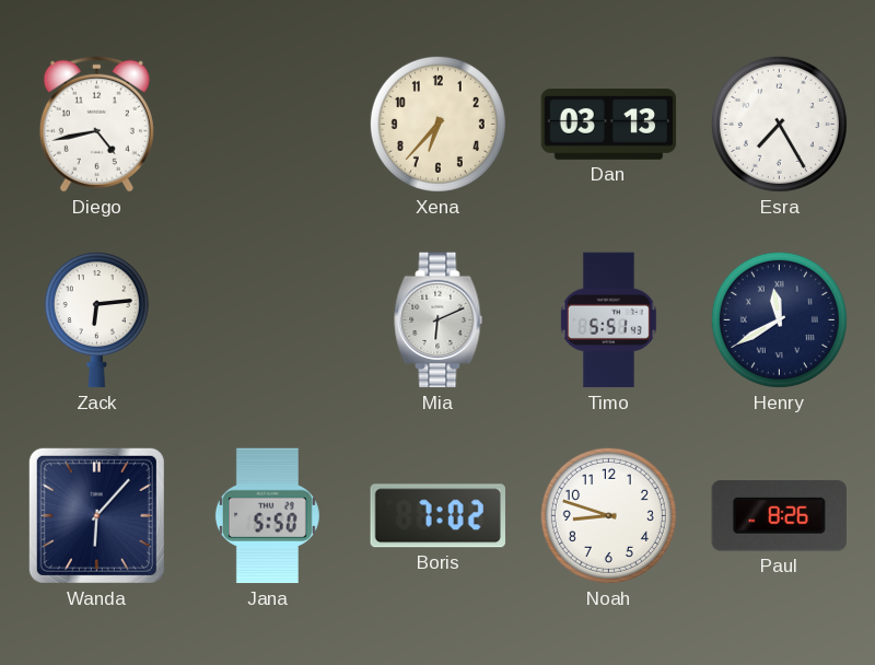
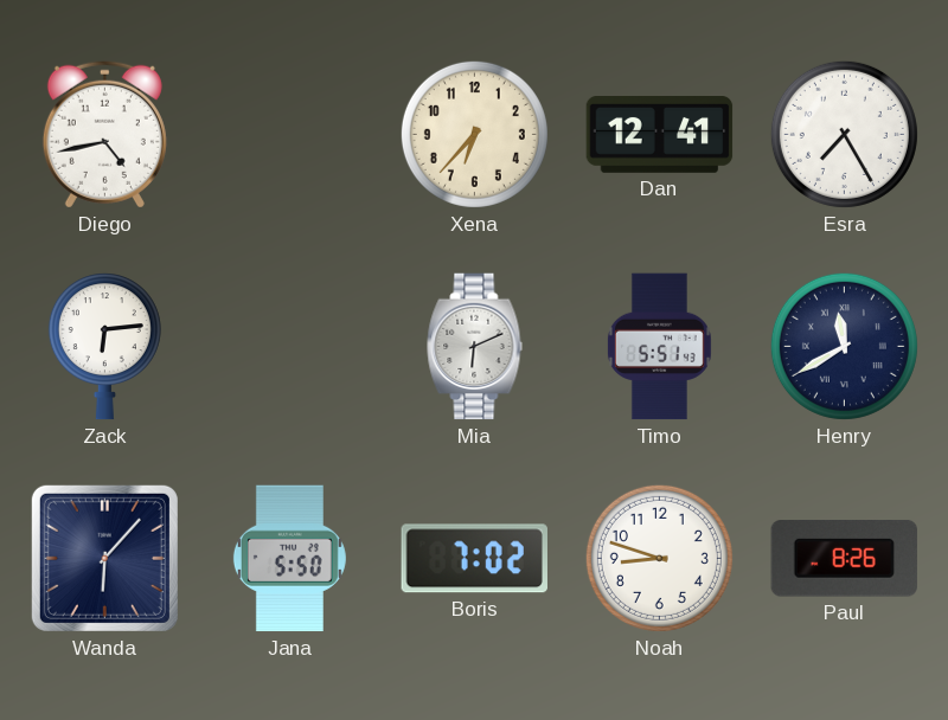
Dan: 03:13 -> 12:41
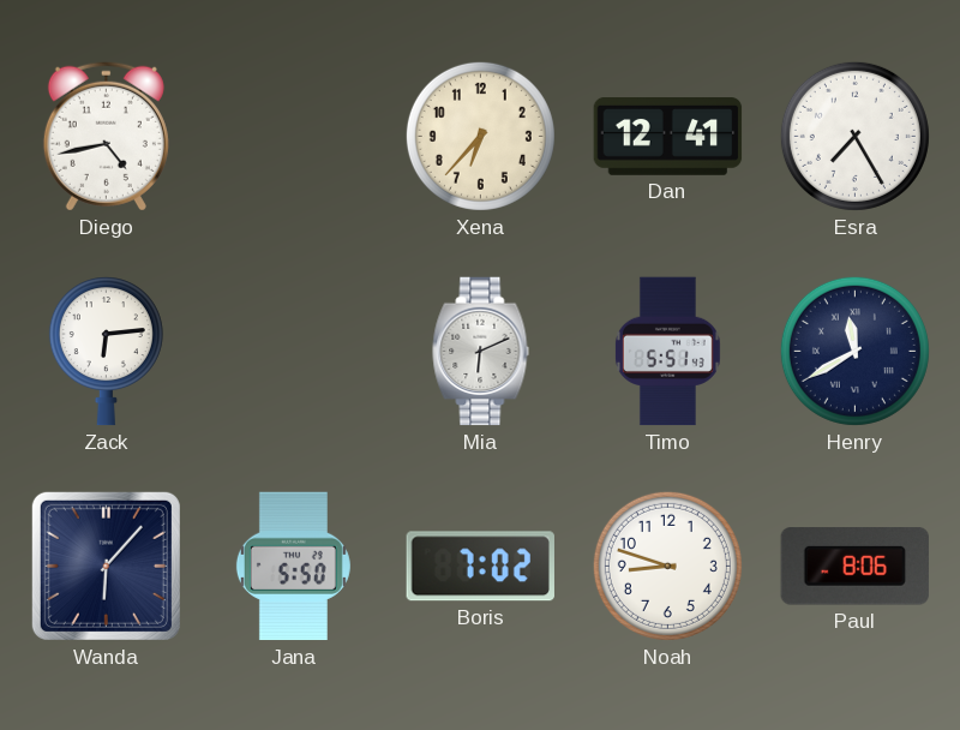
Paul: 8:26 -> 8:06
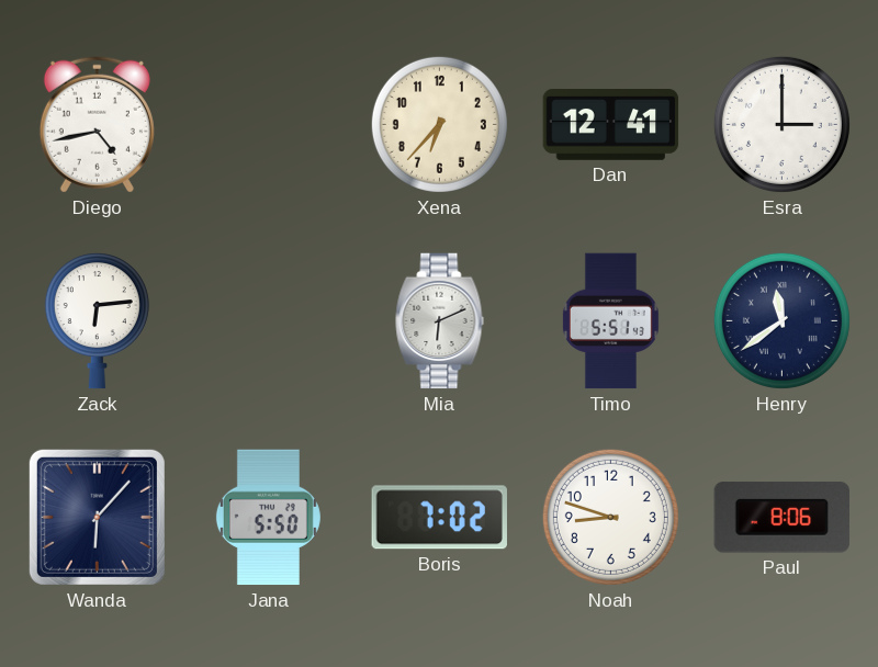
Esra: 7:25 -> 3:00
Henry: 11:40 -> 11:39
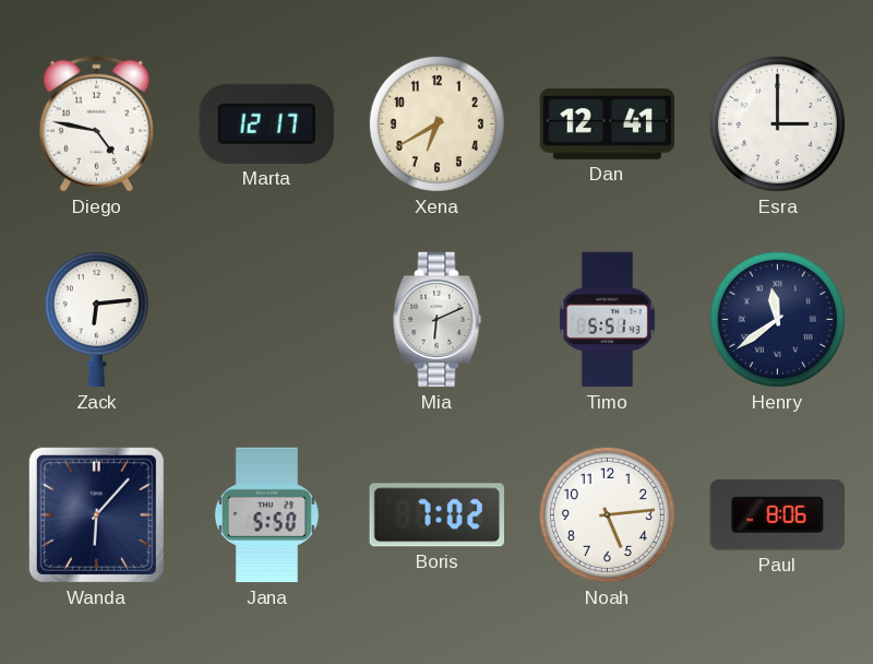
Diego: 4:43 -> 4:47
Marta: none -> 12:17
Xena: 6:37 -> 6:40
Noah: 8:48 -> 5:14
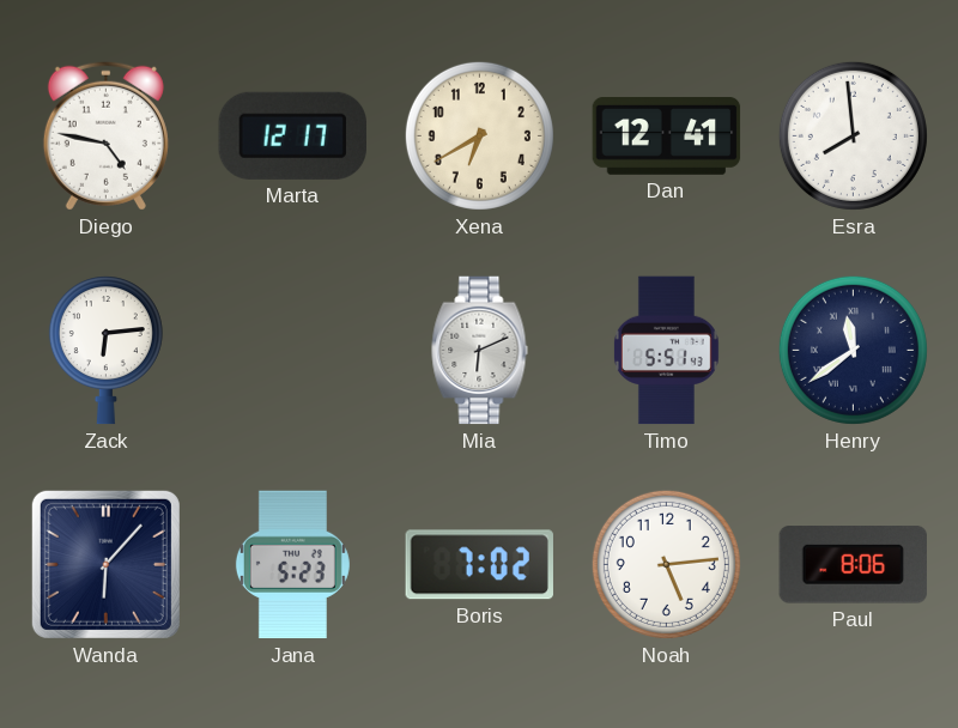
Esra: 3:00 -> 7:59
Jana: 5:50 -> 5:23
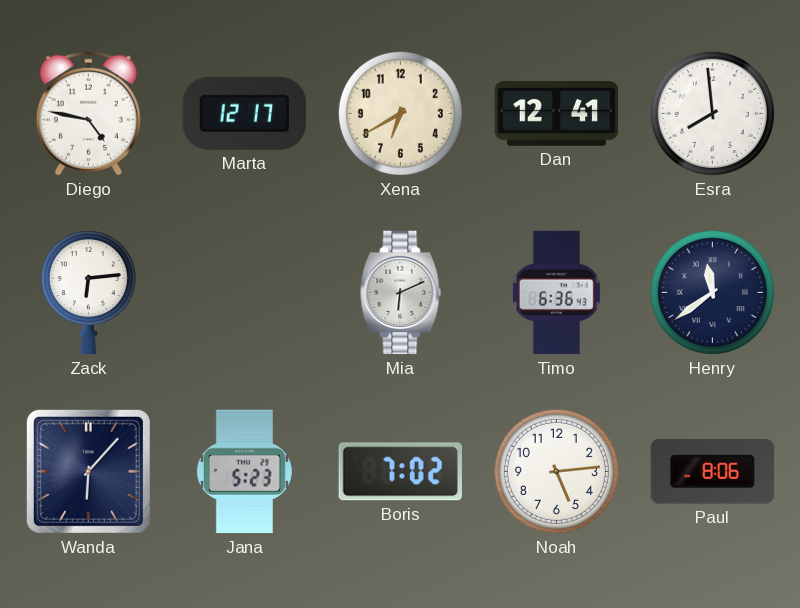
Timo: 5:51 -> 6:36
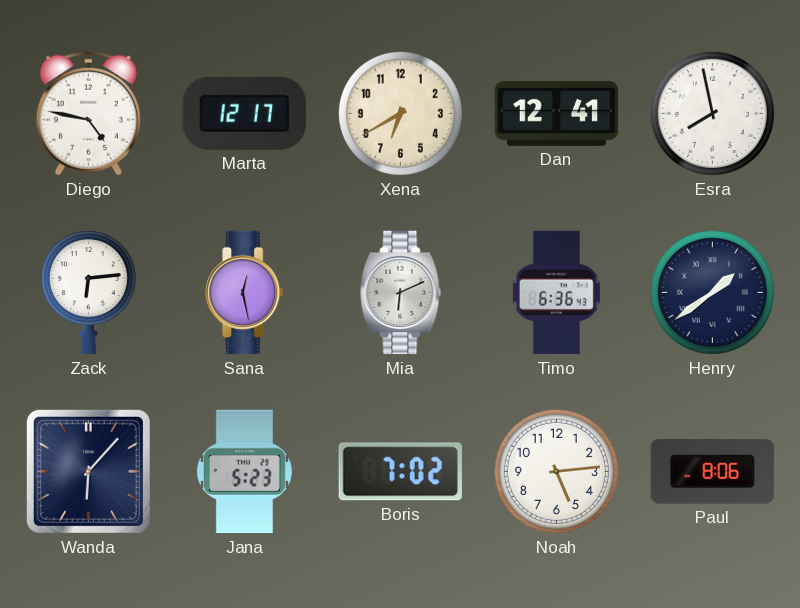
Esra: 7:59 -> 7:58
Sana: none -> 12:28
Henry: 11:39 -> 1:39
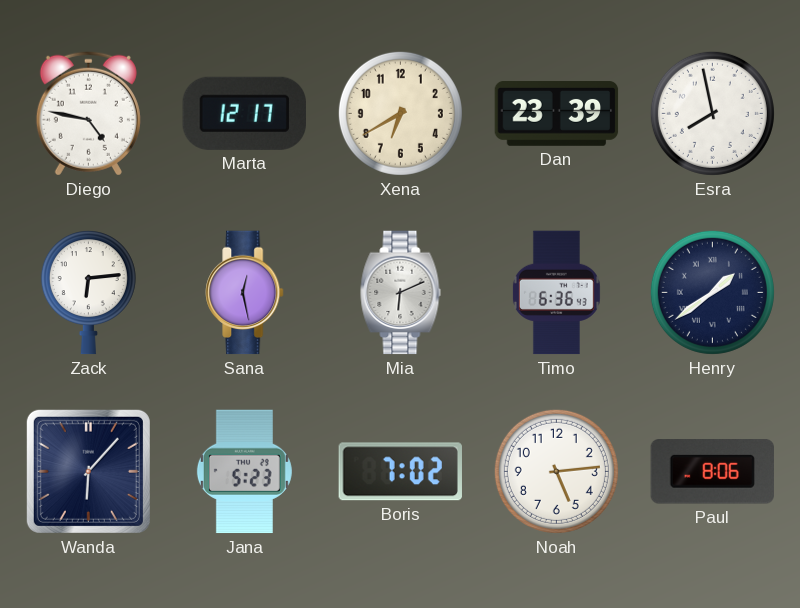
Dan: 12:41 -> 23:39
